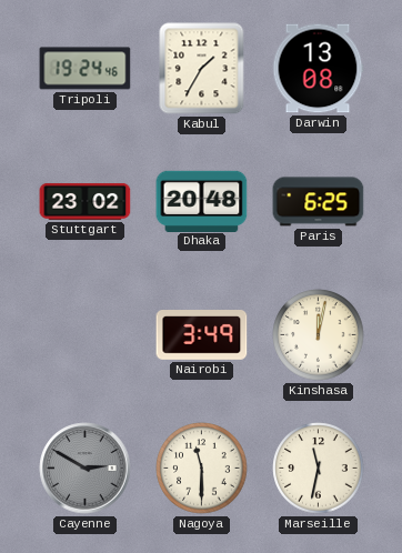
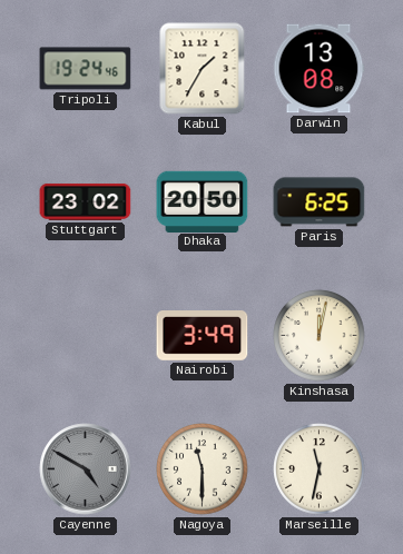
Dhaka: 20:48 -> 20:50
Cayenne: 2:50 -> 4:50
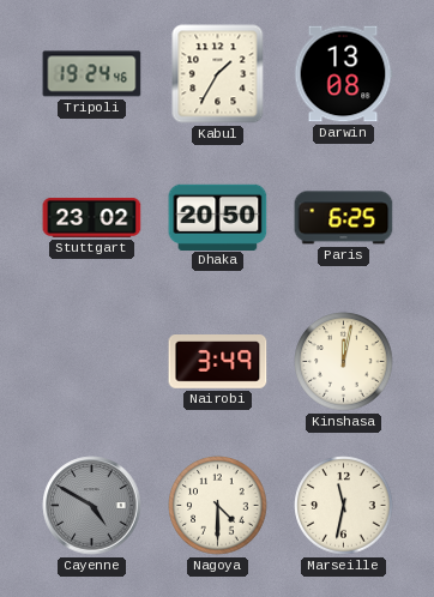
Nagoya: 11:30 -> 4:30
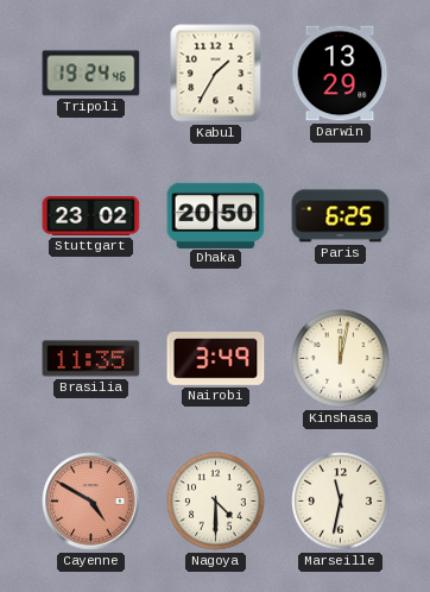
Darwin: 13:08 -> 13:29
Brasilia: none -> 11:35
Cayenne dial: grey -> salmon
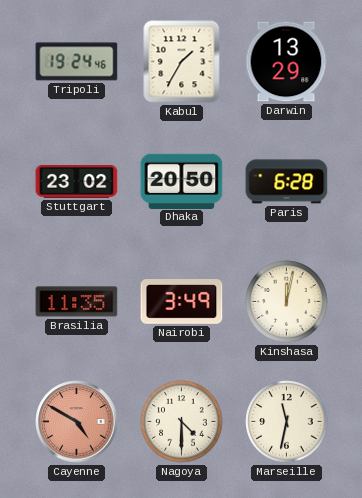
Paris: 6:25 -> 6:28
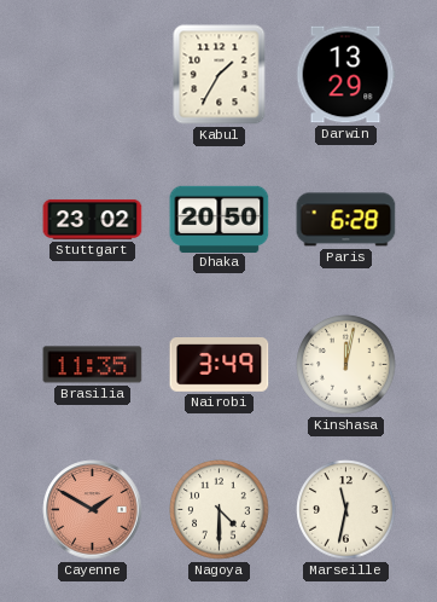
Tripoli: 19:24 -> none
Cayenne: 4:50 -> 1:50
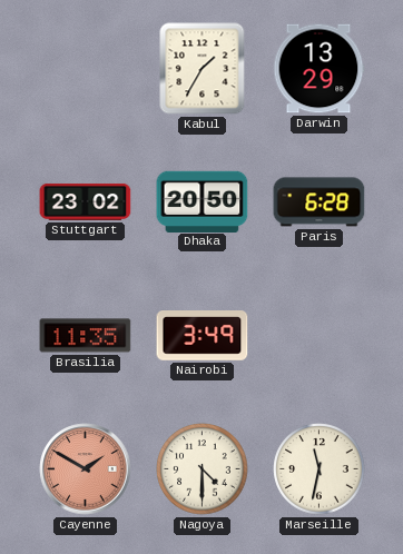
Kinshasa: 12:02 -> none
